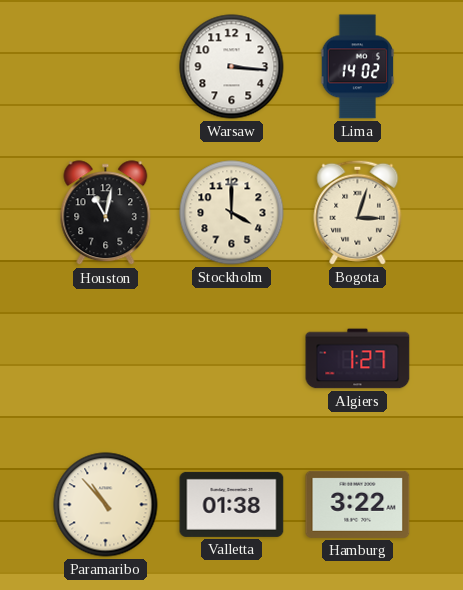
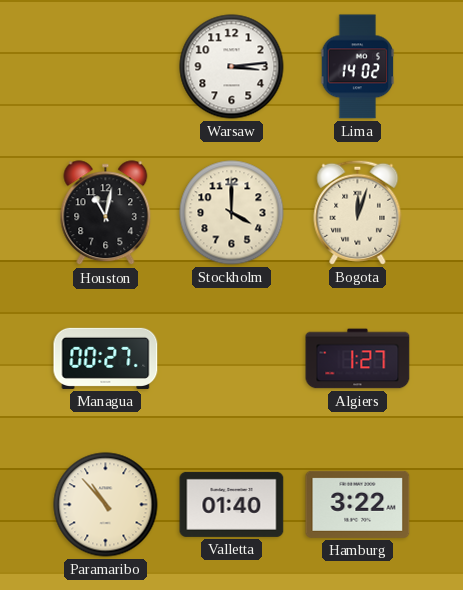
Warsaw: 3:16 -> 3:14
Bogota: 3:03 -> 12:03
Managua: none -> 00:27
Valletta: 01:38 -> 01:40
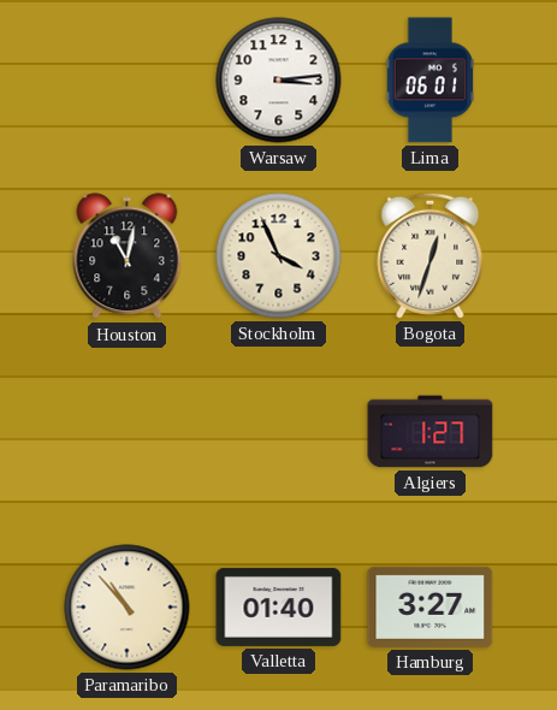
Lima: 14:02 -> 06:01
Stockholm: 4:00 -> 3:56
Bogota: 12:03 -> 12:33
Managua: 00:27 -> none
Hamburg: 3:22 -> 3:27
